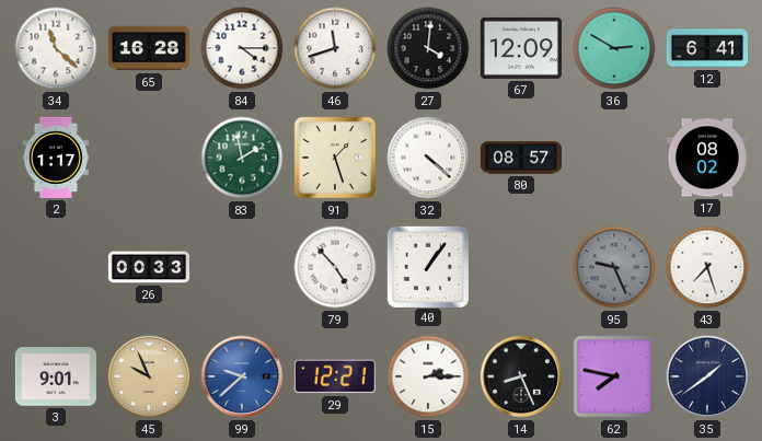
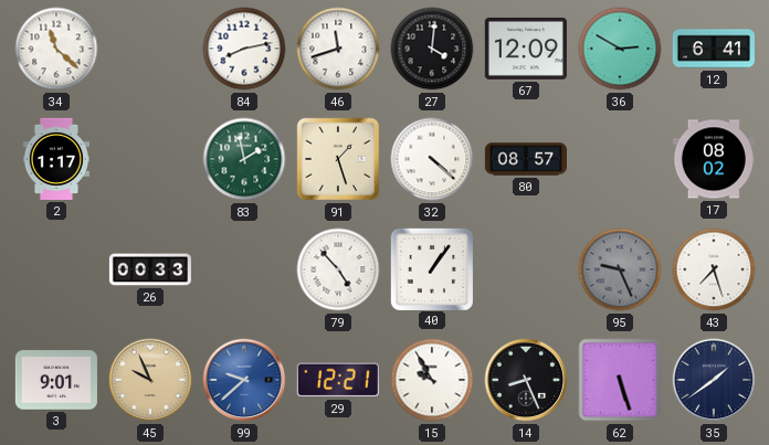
65: 16:28 -> none
84: 4:15 -> 8:13
15: 2:15 -> 9:55
62: 7:47 -> 5:27
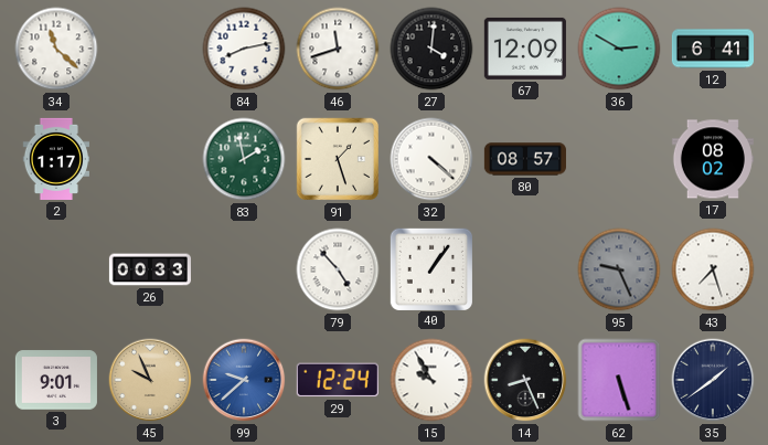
29: 12:21 -> 12:24
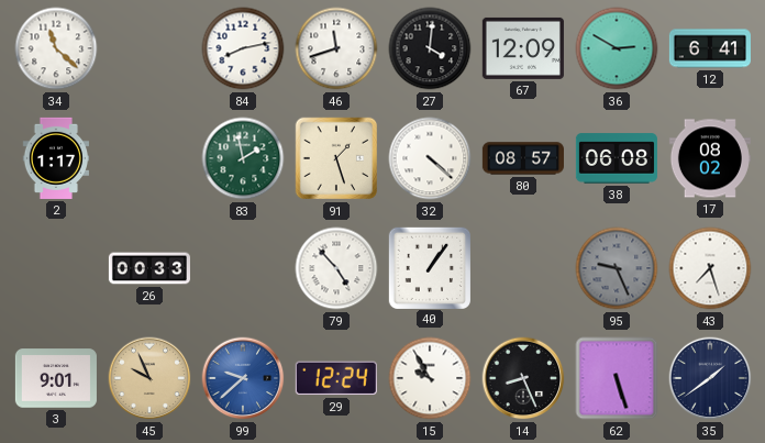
38: none -> 06:08
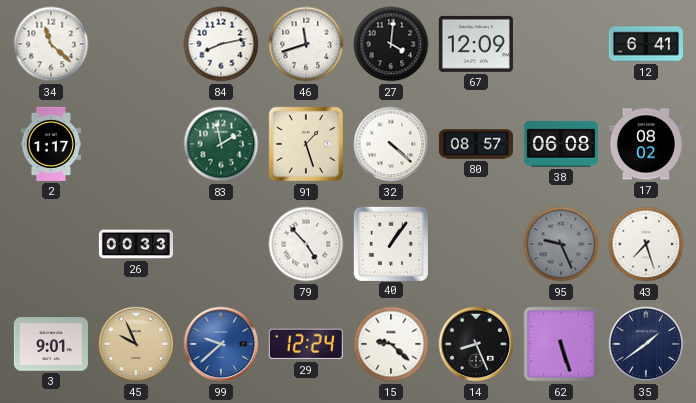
36: 2:50 -> none
15: 9:55 -> 9:22
